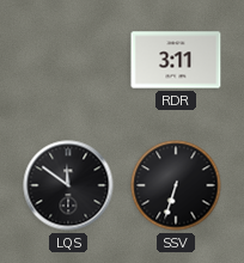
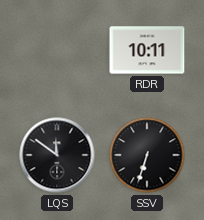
RDR: 3:11 -> 10:11
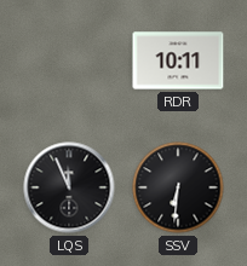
LQS: 11:51 -> 11:56
SSV: 6:33 -> 6:31
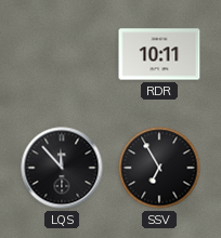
LQS: 11:56 -> 11:53
SSV: 6:31 -> 6:55
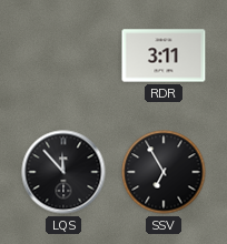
RDR: 10:11 -> 3:11
